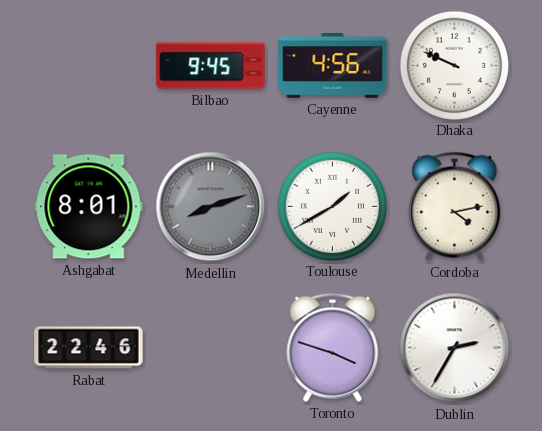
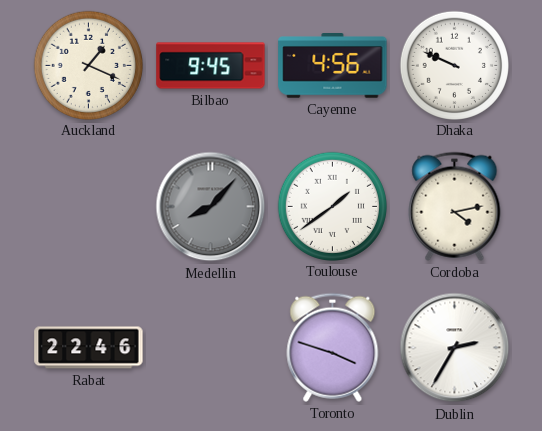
Auckland: none -> 1:19
Ashgabat: 8:01 -> none
Medellin: 8:12 -> 8:07
Toulouse: 1:40 -> 1:39
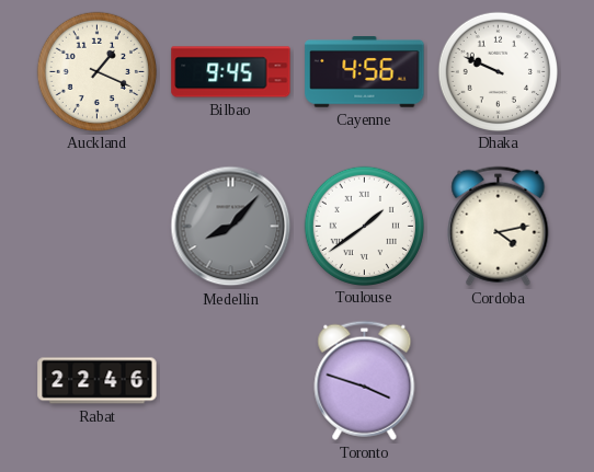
Dublin: 2:35 -> none
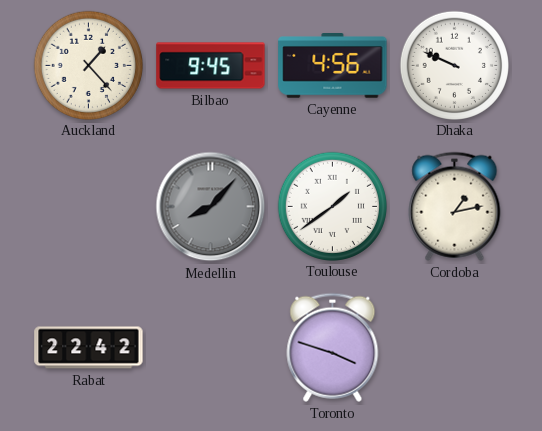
Auckland: 1:19 -> 1:23
Cordoba: 4:13 -> 1:13
Rabat: 22:46 -> 22:42
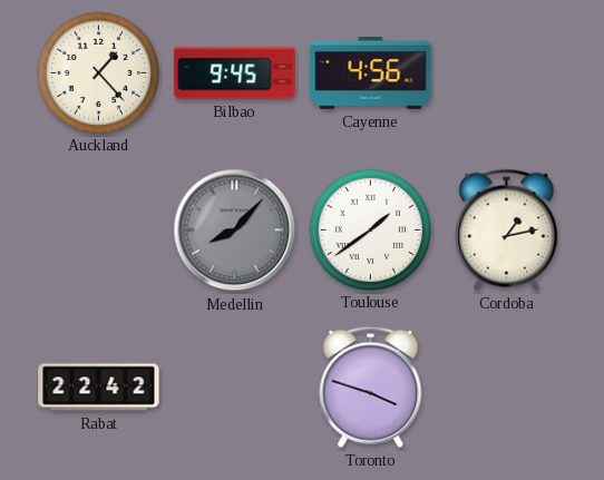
Dhaka: 9:49 -> none
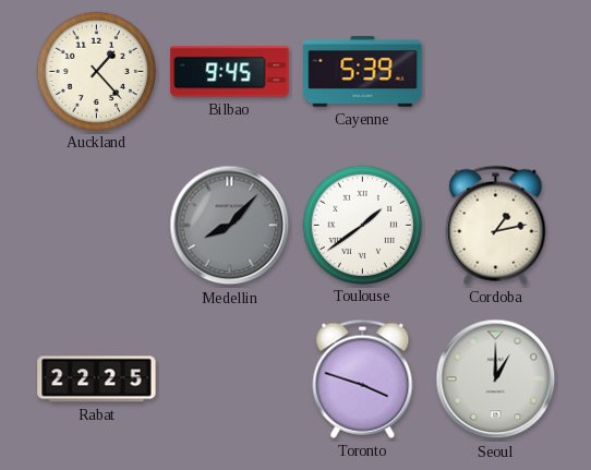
Cayenne: 4:56 -> 5:39
Rabat: 22:42 -> 22:25
Seoul: none -> 1:00
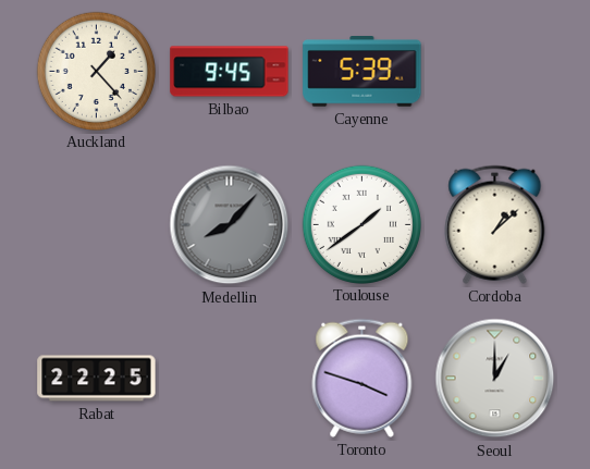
Cordoba: 1:13 -> 1:08
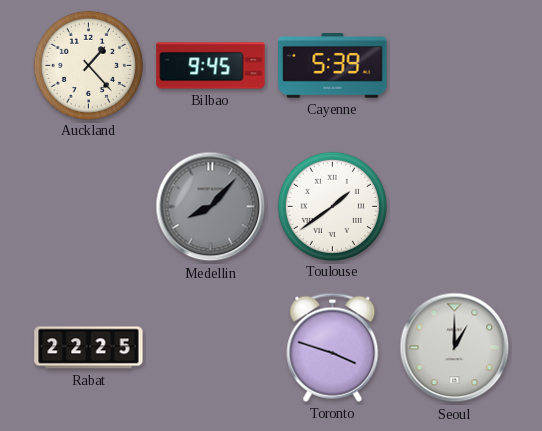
Cordoba: 1:08 -> none
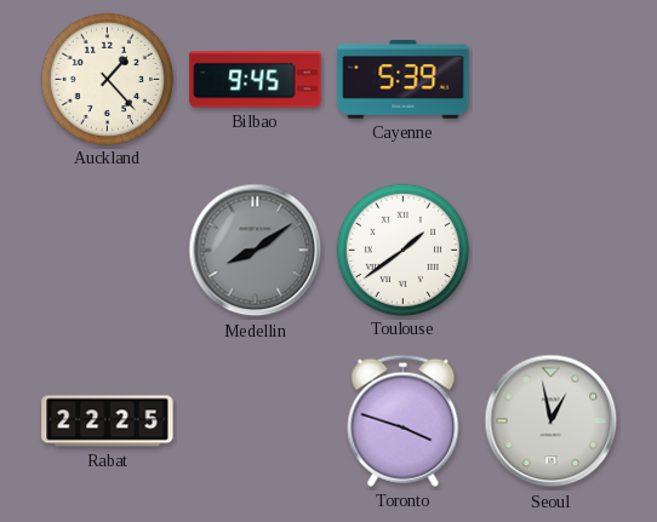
Medellin: 8:07 -> 8:09
Seoul: 1:00 -> 12:58
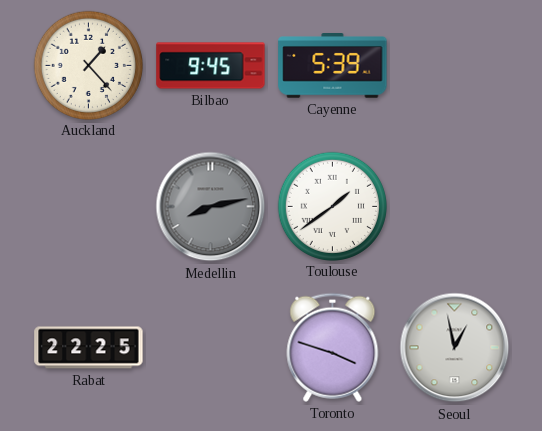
Medellin: 8:09 -> 8:13
